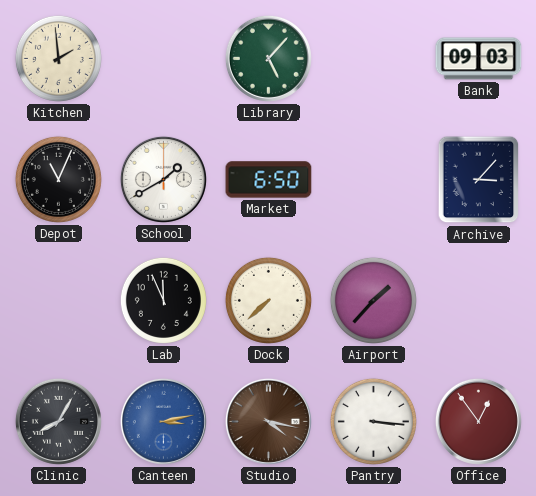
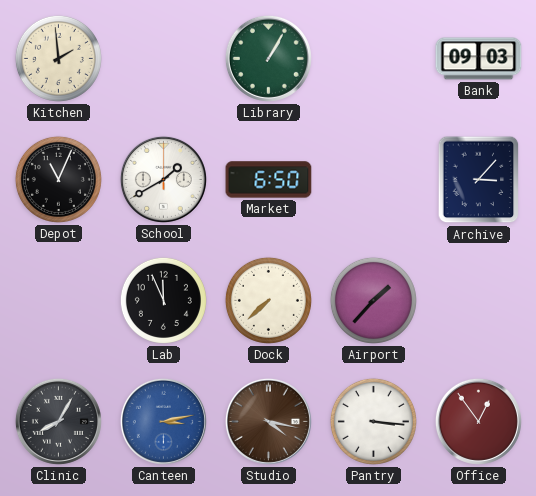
Library: 5:07 -> 1:05
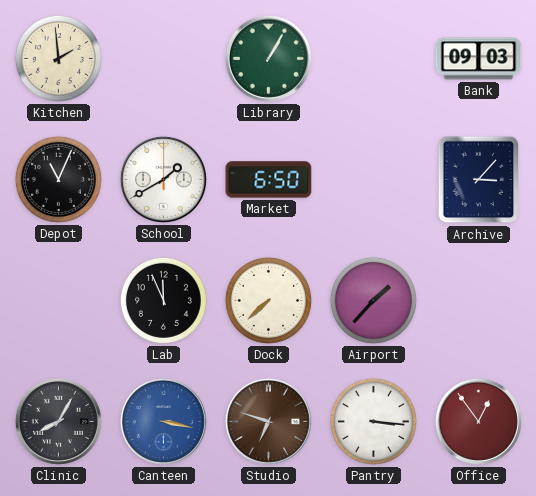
Canteen: 3:13 -> 3:17
Studio: 4:17 -> 6:48
